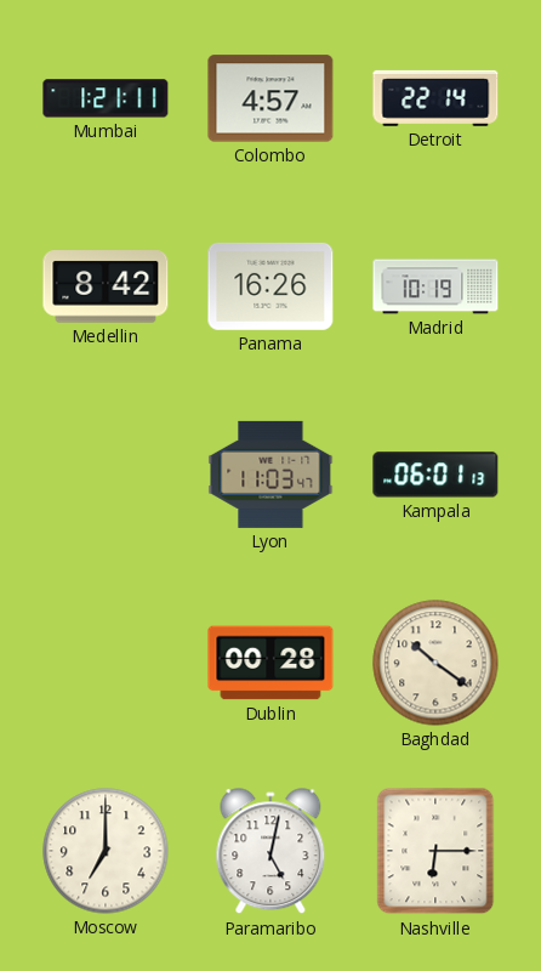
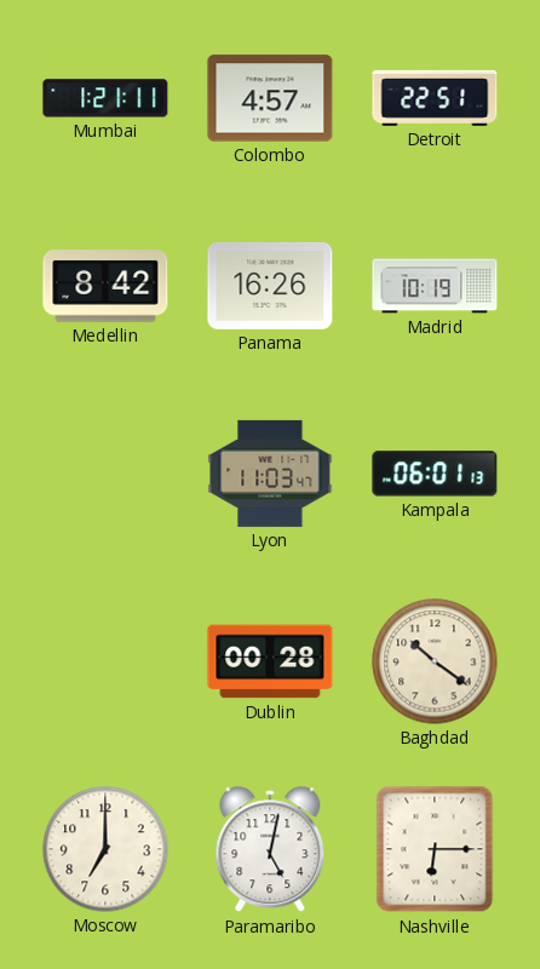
Detroit: 22:14 -> 22:51
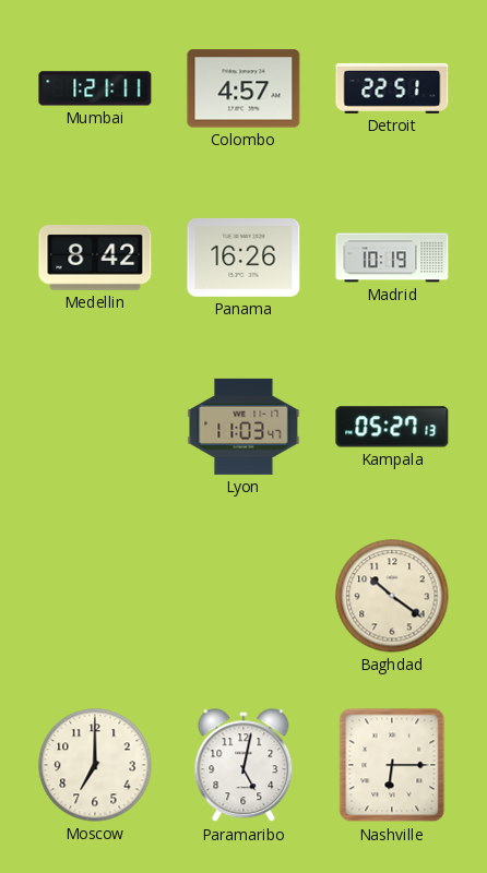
Kampala: 06:01 -> 05:27
Dublin: 00:28 -> none
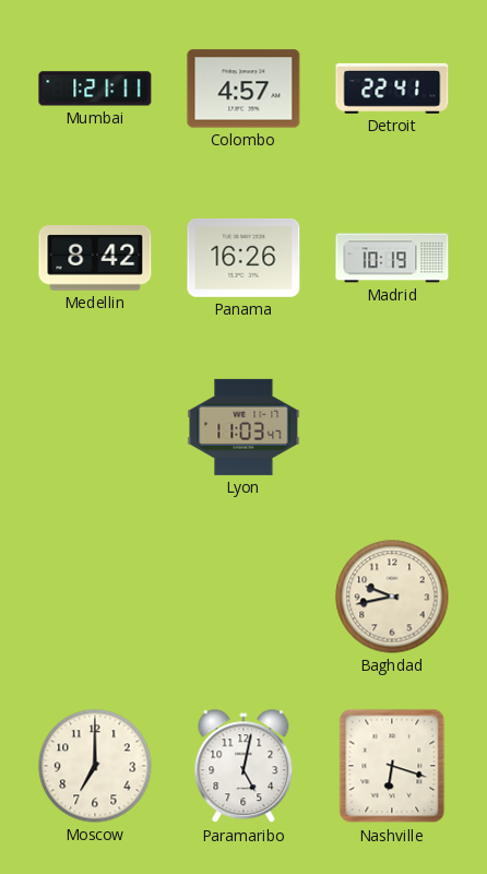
Detroit: 22:51 -> 22:41
Kampala: 05:27 -> none
Baghdad: 10:21 -> 9:43
Nashville: 6:15 -> 6:18
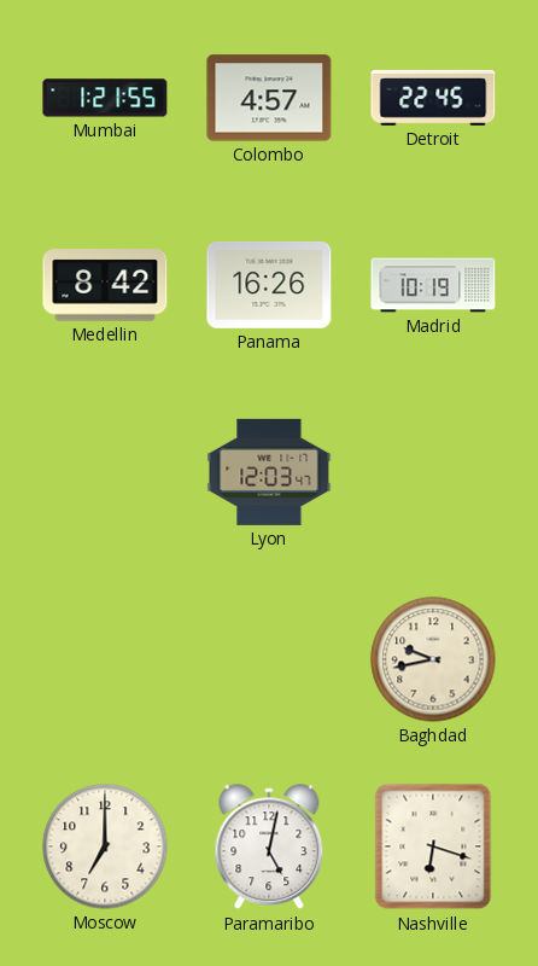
Mumbai: 1:21:11 -> 1:21:55
Detroit: 22:41 -> 22:45
Lyon: 11:03 -> 12:03
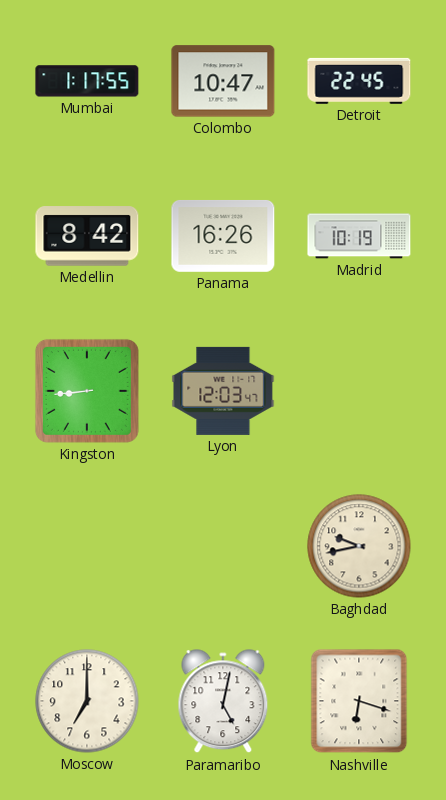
Mumbai: 1:21 -> 1:17
Colombo: 4:57 -> 10:47
Kingston: none -> 8:44
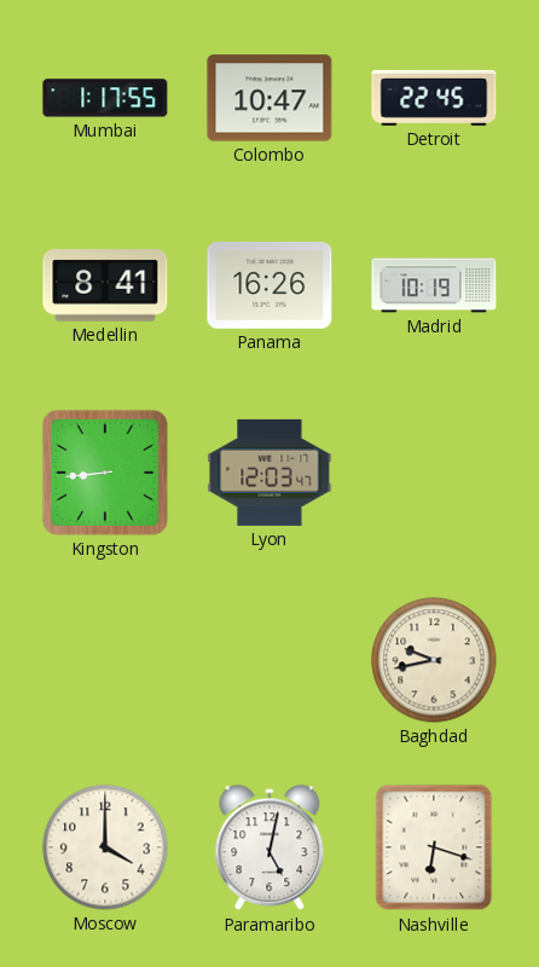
Medellin: 8:42 -> 8:41
Moscow: 7:00 -> 4:00
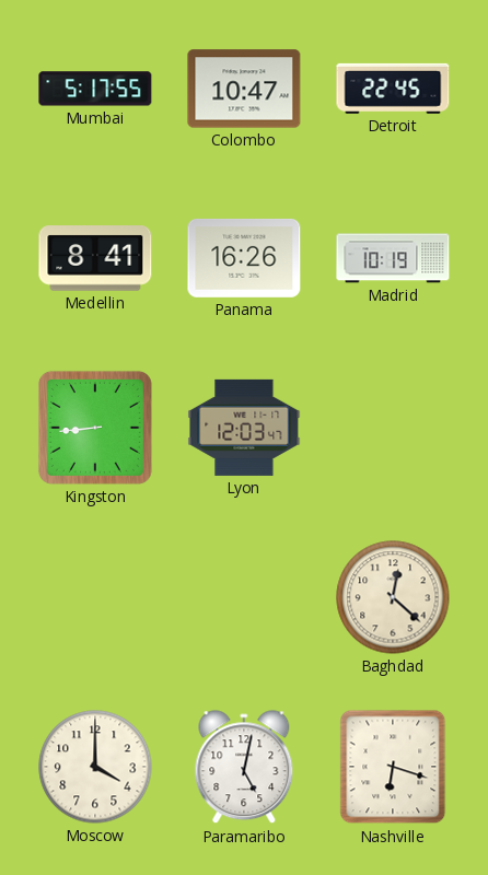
Mumbai: 1:17 -> 5:17
Baghdad: 9:43 -> 12:22
